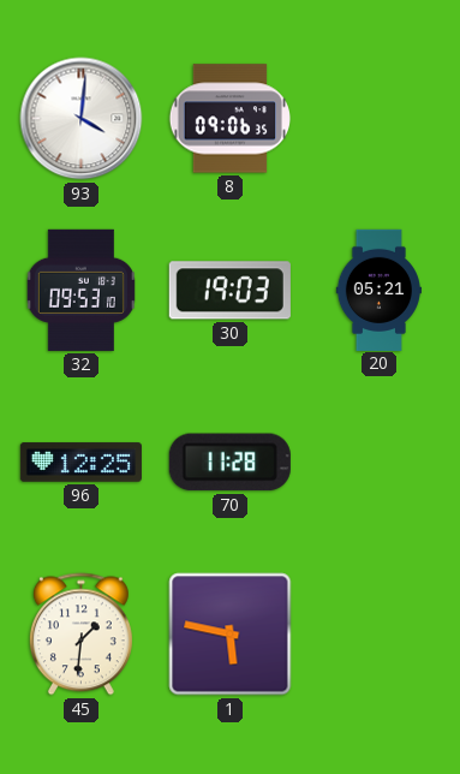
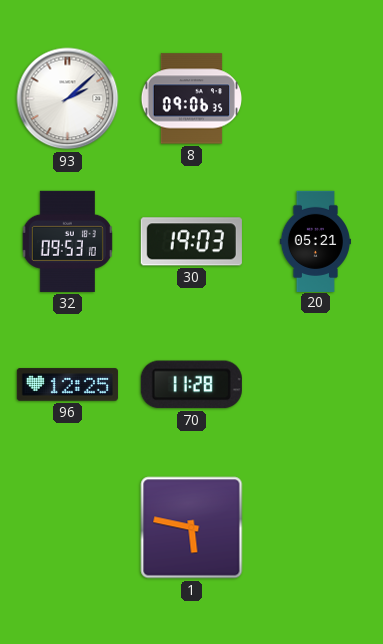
93: 4:01 -> 2:08
45: 1:31 -> none
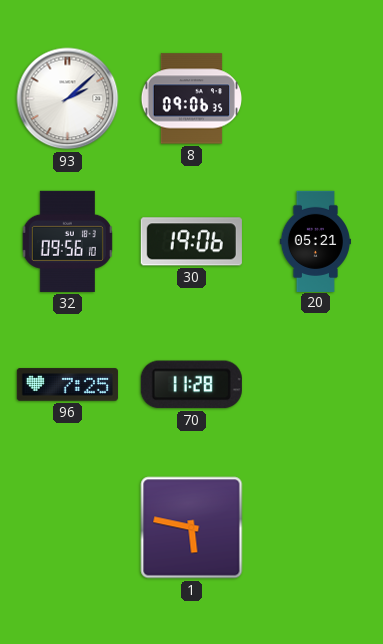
32: 09:53 -> 09:56
30: 19:03 -> 19:06
96: 12:25 -> 7:25
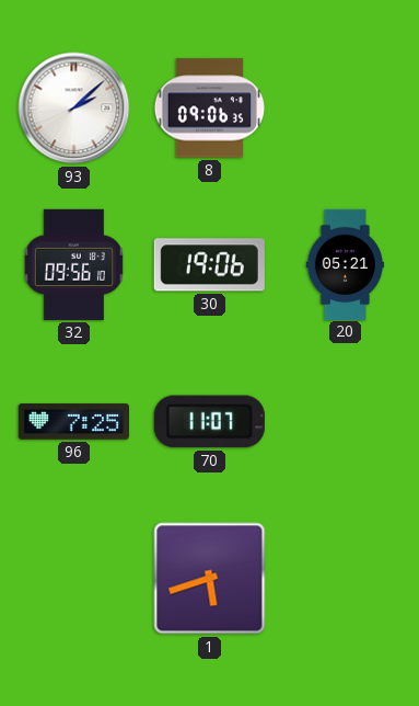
70: 11:28 -> 11:07
1: 5:47 -> 5:42
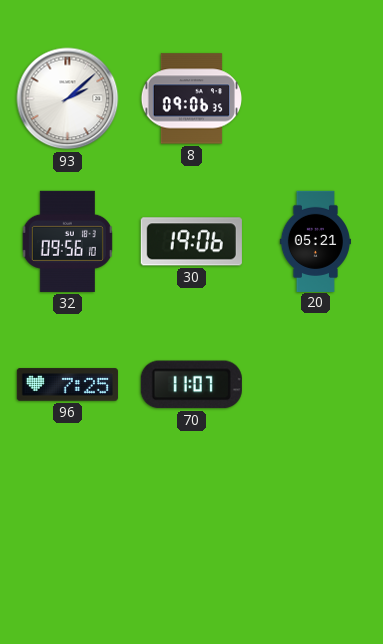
1: 5:42 -> none
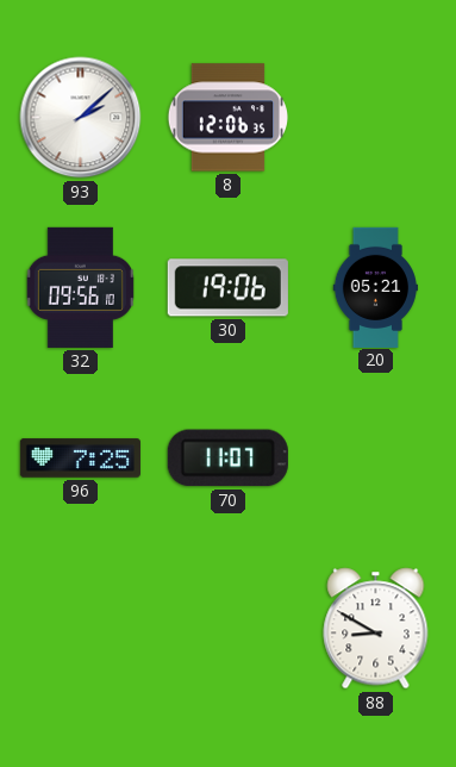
8: 09:06 -> 12:06
88: none -> 8:50
